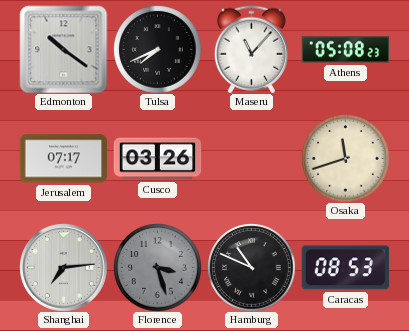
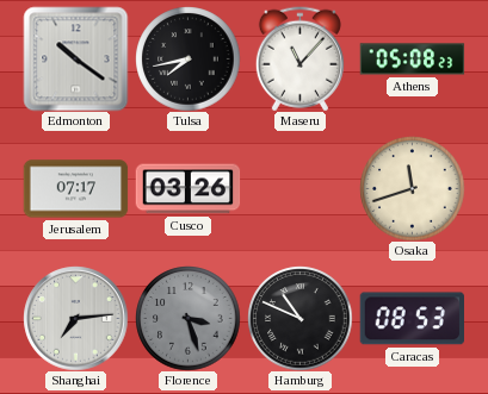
Tulsa: 7:41 -> 7:43
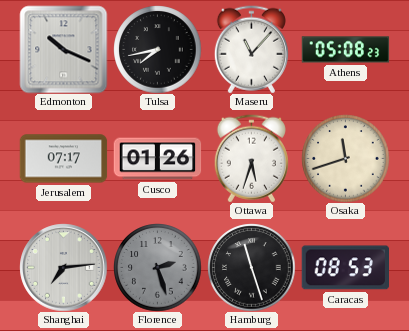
Edmonton: 10:21 -> 10:19
Cusco: 03:26 -> 01:26
Ottawa: none -> 5:33
Florence: 3:27 -> 2:27
Hamburg: 10:49 -> 11:27
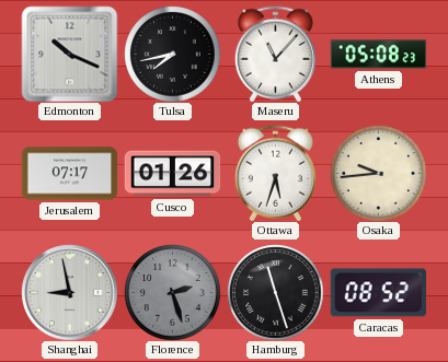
Osaka: 11:42 -> 9:44
Shanghai: 7:14 -> 8:58
Caracas: 08:53 -> 08:52
